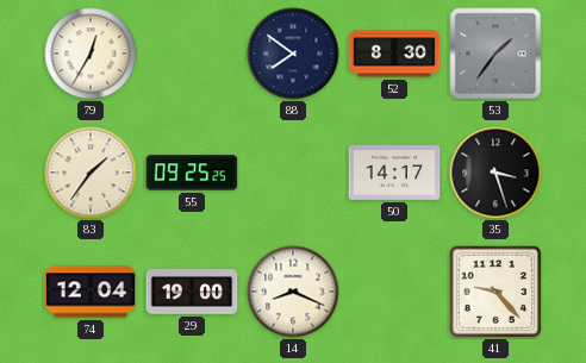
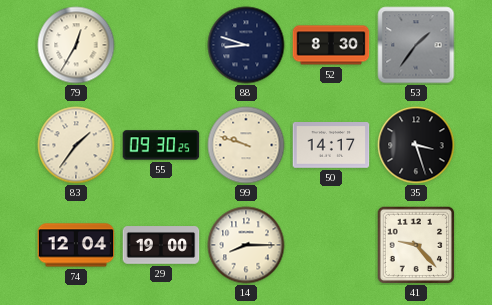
88: 7:51 -> 8:48
55: 09:25 -> 09:30
99: none -> 9:48
14: 8:19 -> 8:15
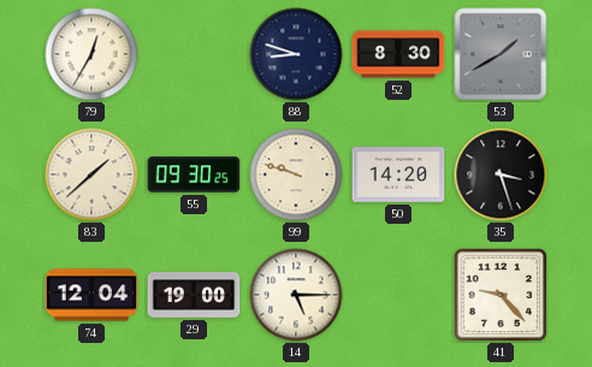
53: 1:36 -> 1:40
83: 1:36 -> 1:38
50: 14:17 -> 14:20
14: 8:15 -> 5:15
